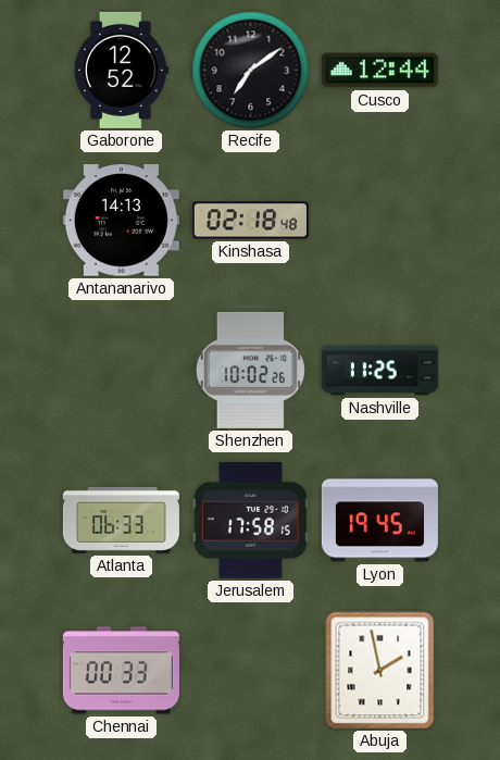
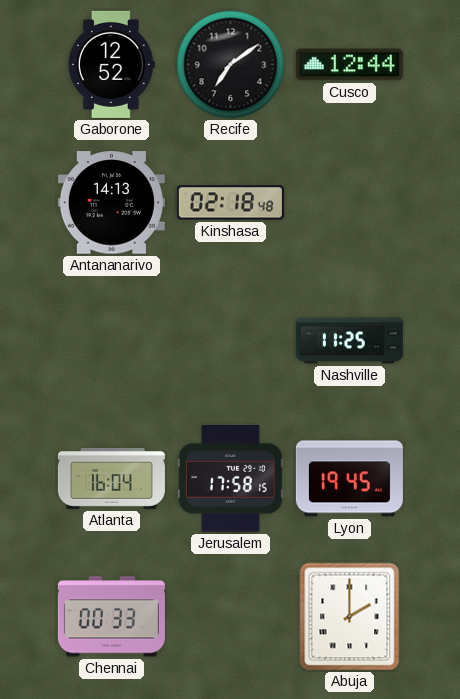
Shenzhen: 10:02 -> none
Atlanta: 06:33 -> 16:04
Abuja: 1:58 -> 2:00
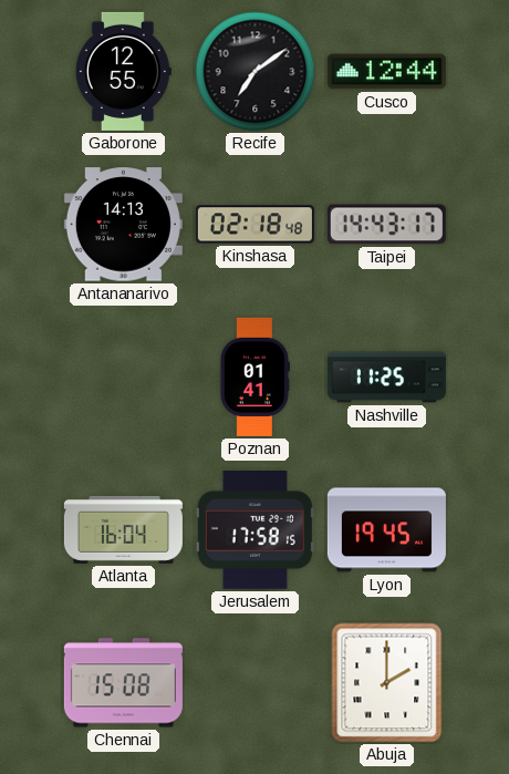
Gaborone: 12:52 -> 12:55
Taipei: none -> 14:43
Poznan: none -> 01:41
Chennai: 00:33 -> 15:08
